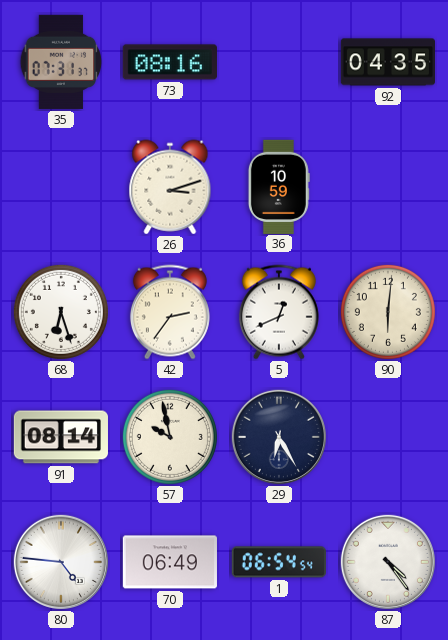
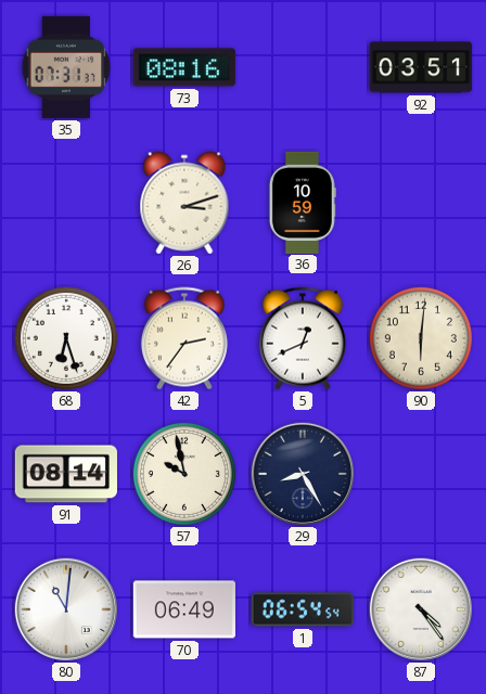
92: 04:35 -> 03:51
29: 6:25 -> 8:25
80: 4:46 -> 11:01
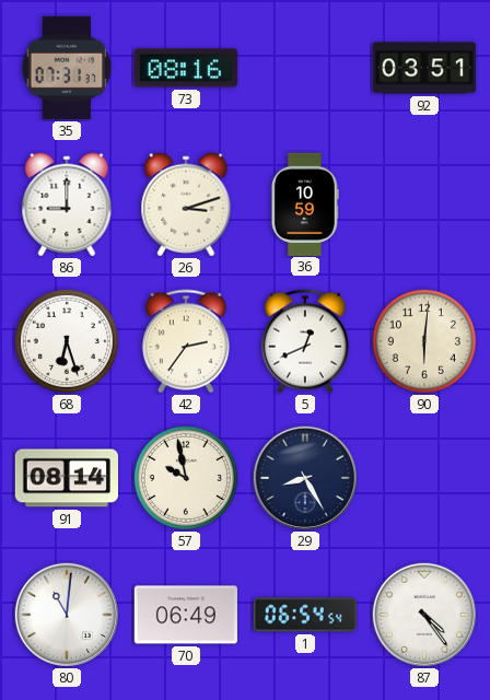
86: none -> 9:00
